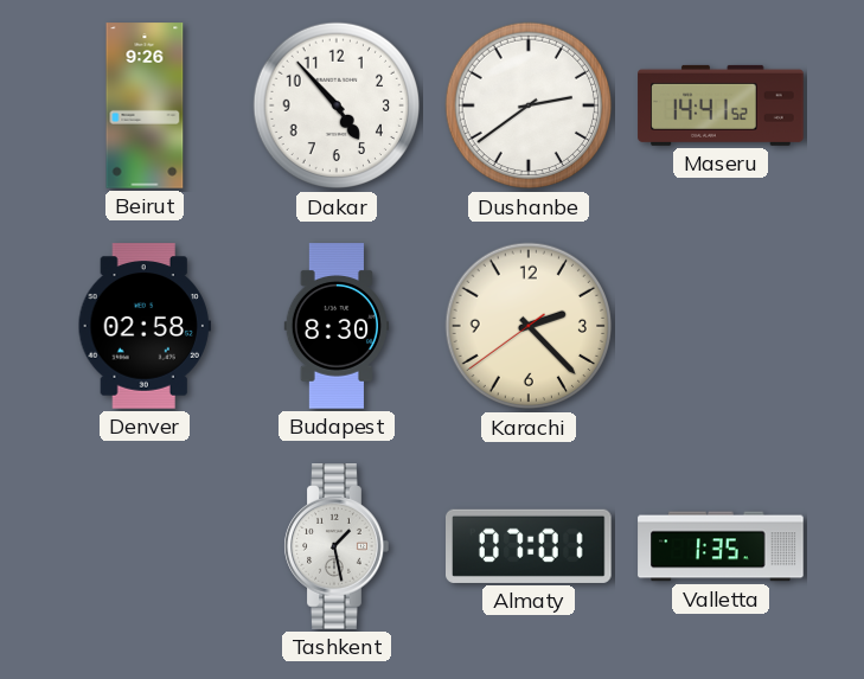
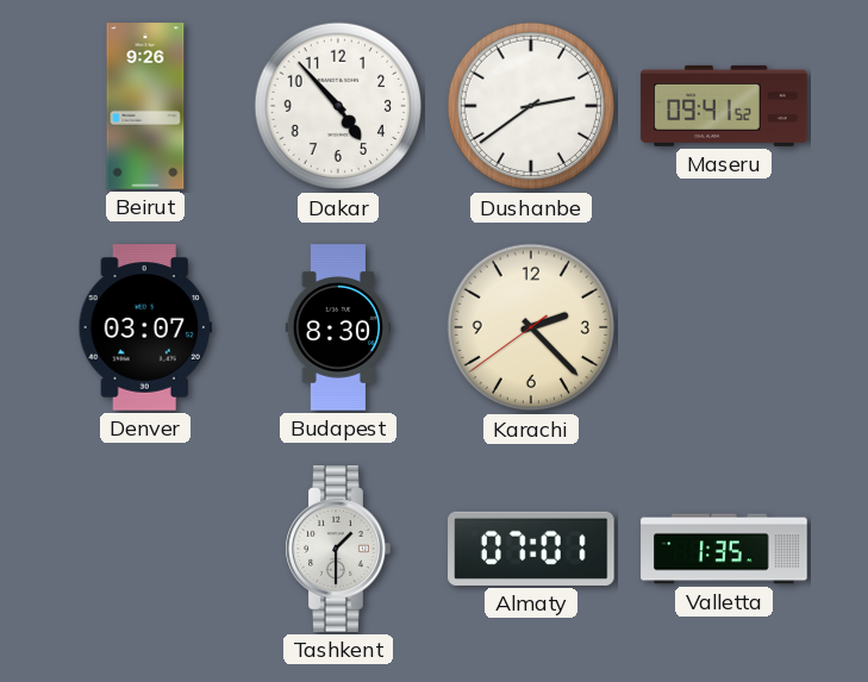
Maseru: 14:41 -> 09:41
Denver: 02:58 -> 03:07
Tashkent: 1:28 -> 1:30
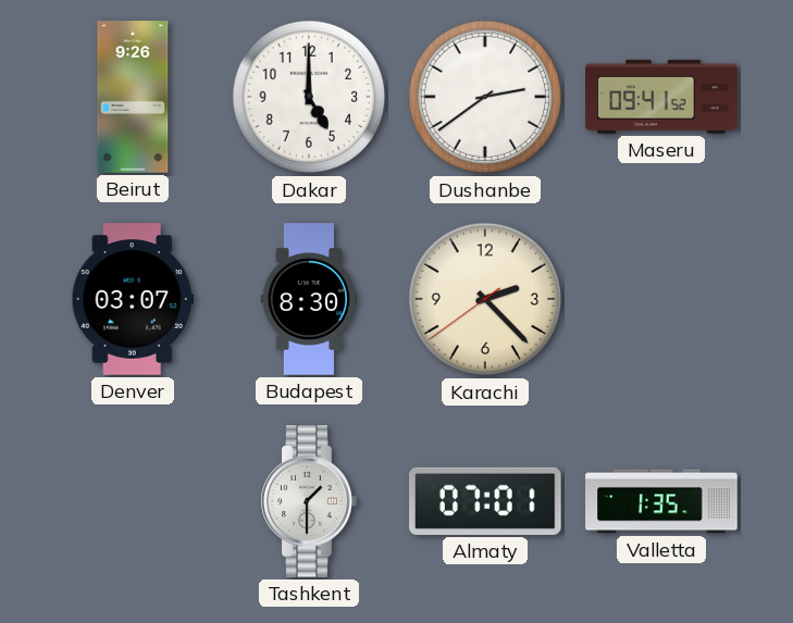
Dakar: 4:53 -> 5:00
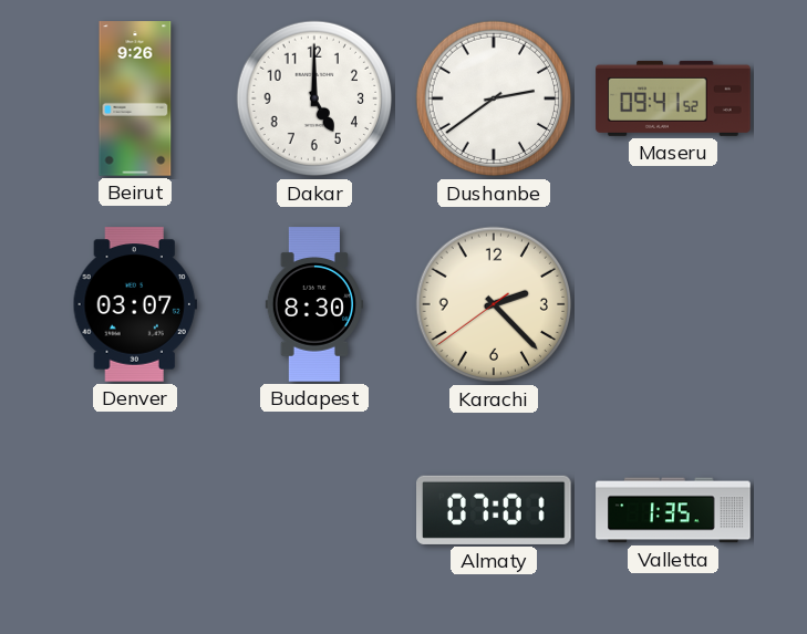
Tashkent: 1:30 -> none
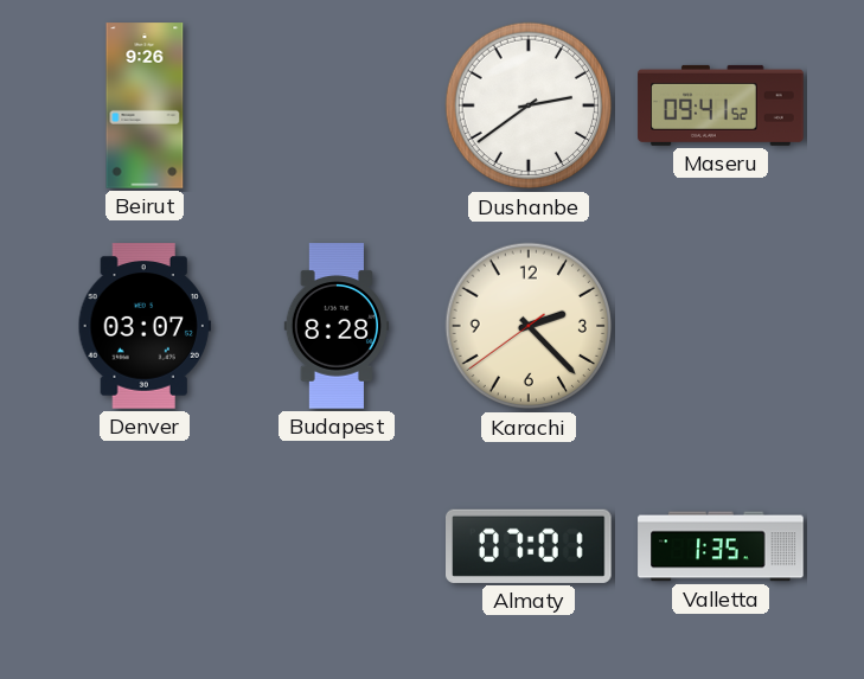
Dakar: 5:00 -> none
Budapest: 8:30 -> 8:28
